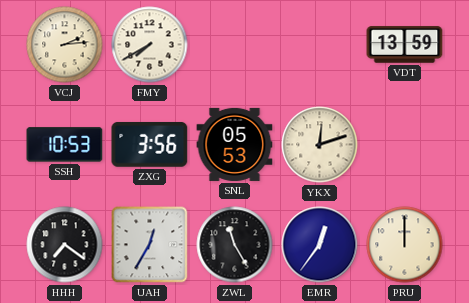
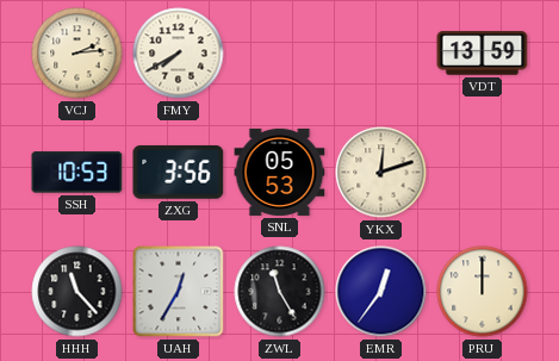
HHH: 7:21 -> 11:23
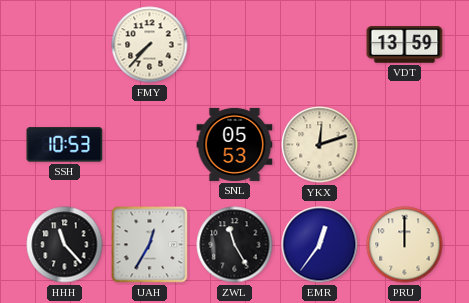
VCJ: 2:14 -> none
FMY: 7:40 -> 7:37
ZXG: 3:56 -> none
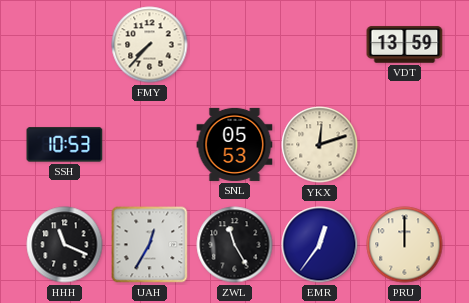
HHH: 11:23 -> 11:19
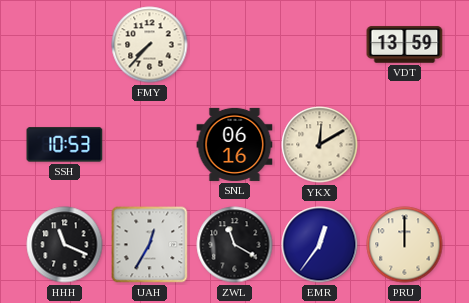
SNL: 05:53 -> 06:16
YKX: 12:12 -> 12:10
ZWL: 11:25 -> 11:20
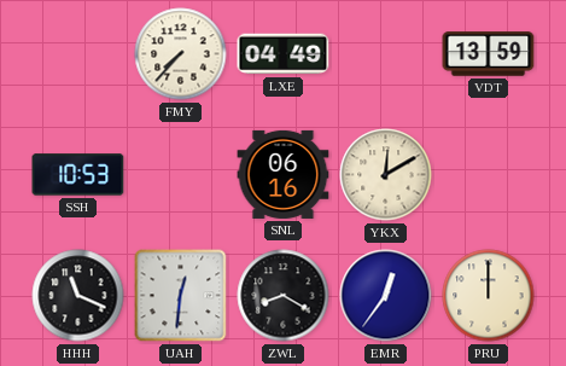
LXE: none -> 04:49
UAH: 12:35 -> 12:31
ZWL: 11:20 -> 8:20
